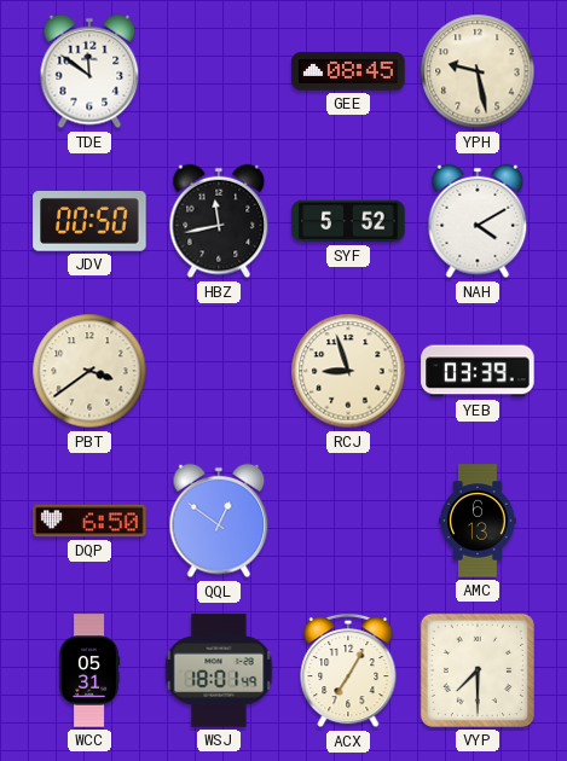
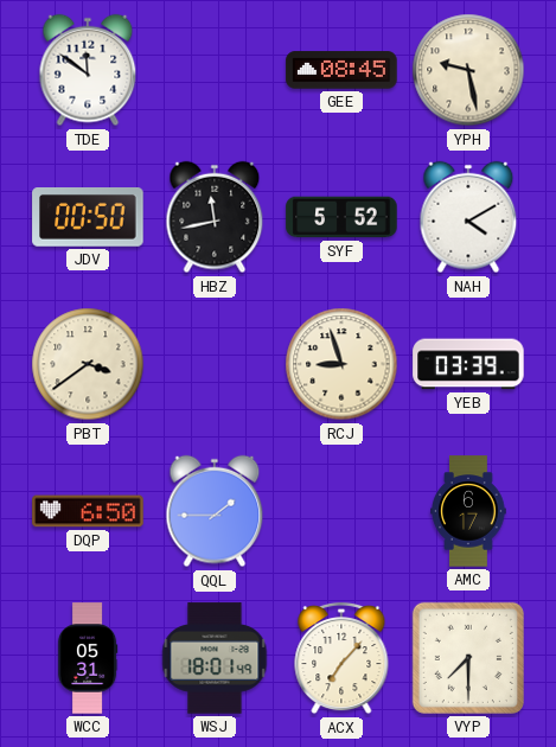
QQL: 12:51 -> 1:45
AMC: 6:13 -> 6:17
ACX: 7:05 -> 7:07
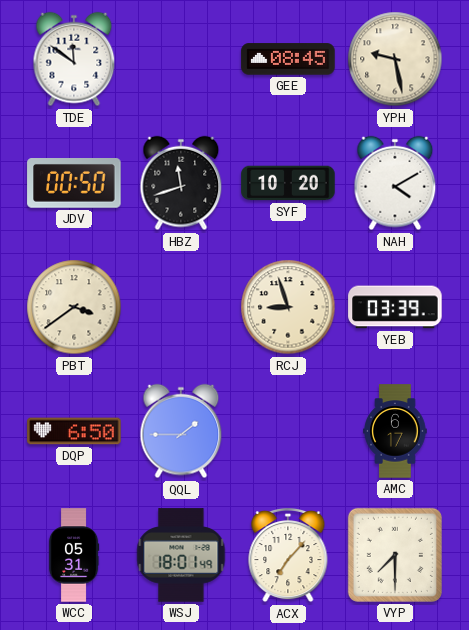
HBZ: 11:43 -> 11:42
SYF: 5:52 -> 10:20
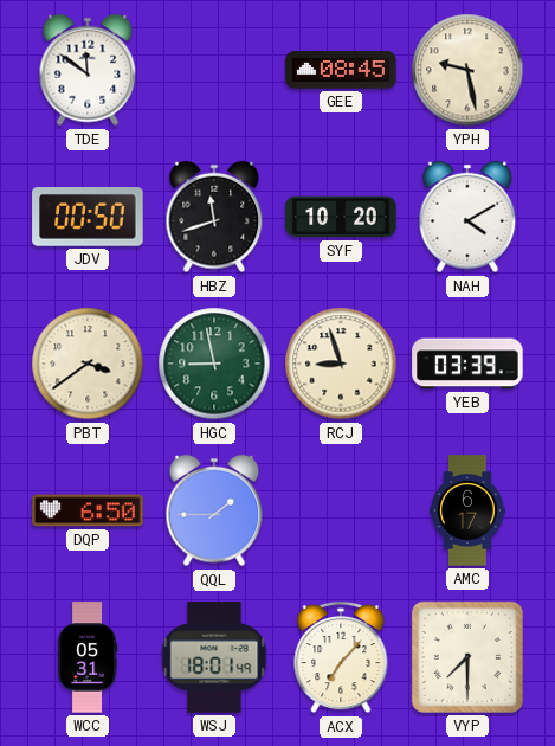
HGC: none -> 8:58
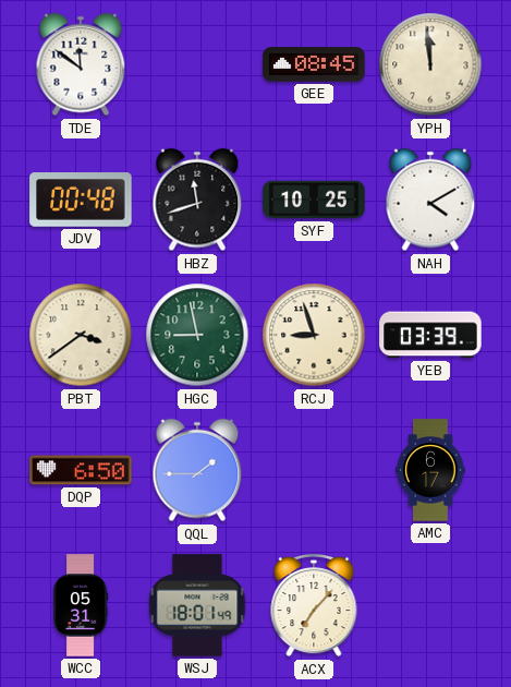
YPH: 9:28 -> 11:59
JDV: 00:50 -> 00:48
SYF: 10:20 -> 10:25
VYP: 7:30 -> none
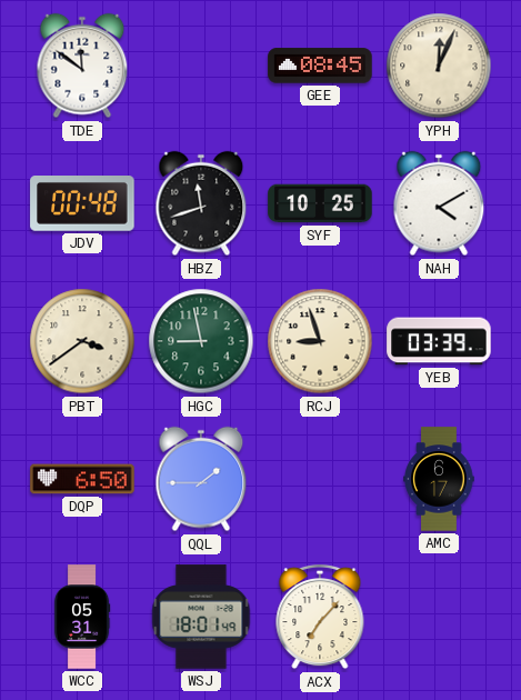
YPH: 11:59 -> 12:04
